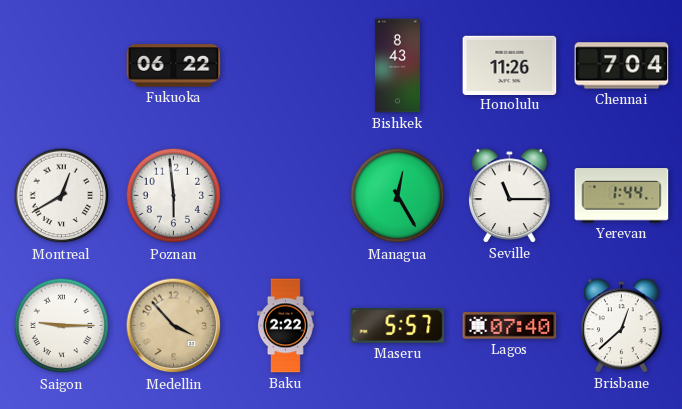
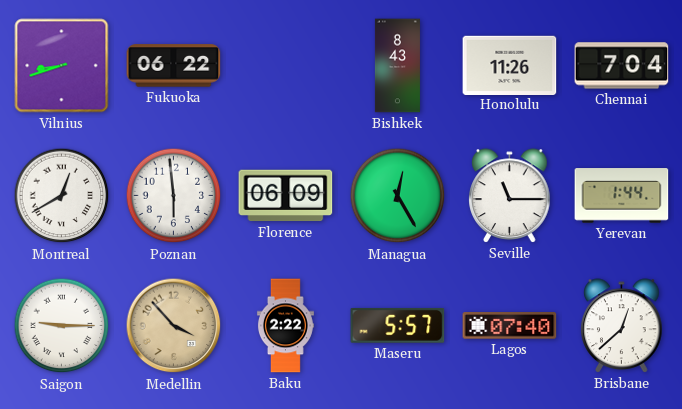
Vilnius: none -> 8:42
Florence: none -> 06:09
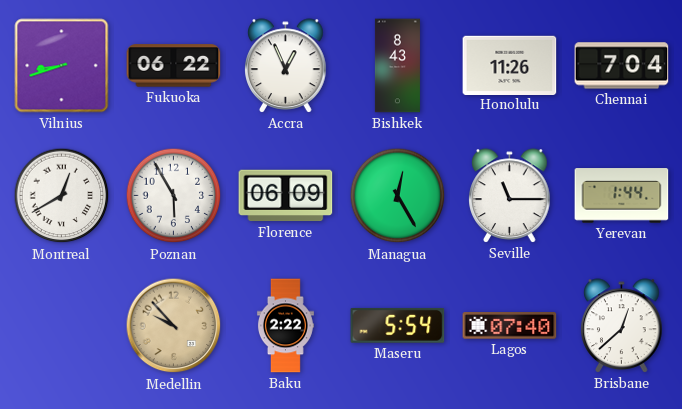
Accra: none -> 12:56
Poznan: 5:59 -> 5:55
Saigon: 9:15 -> none
Medellin: 3:53 -> 9:53
Maseru: 5:57 -> 5:54
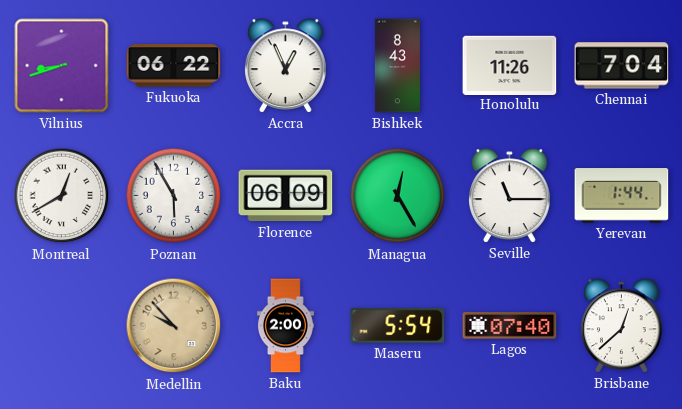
Baku: 2:22 -> 2:00
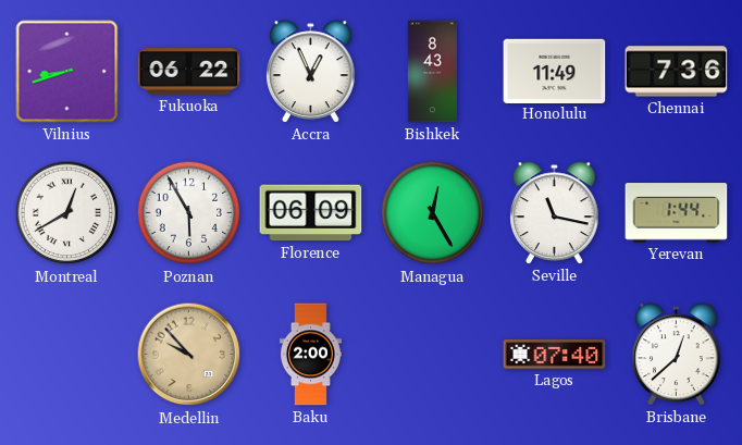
Honolulu: 11:26 -> 11:49
Chennai: 7:04 -> 7:36
Seville: 11:15 -> 11:17
Maseru: 5:54 -> none
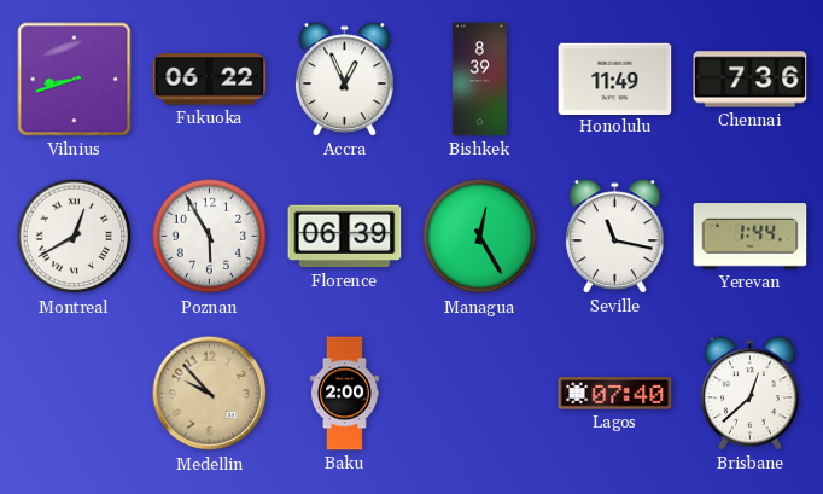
Bishkek: 8:43 -> 8:39
Florence: 06:09 -> 06:39
